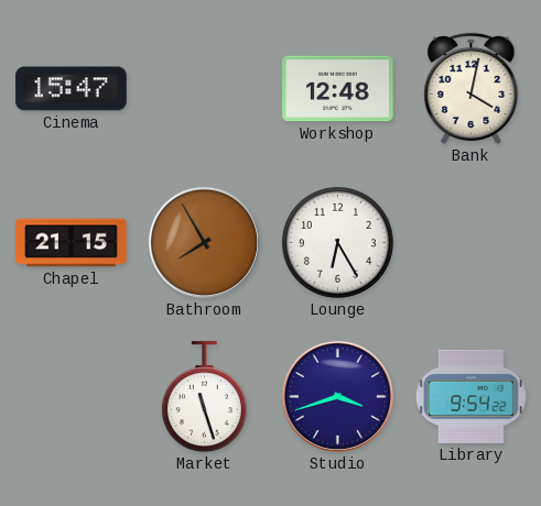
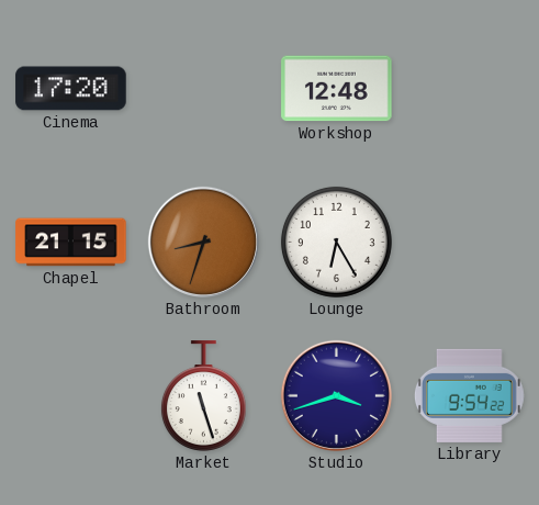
Cinema: 15:47 -> 17:20
Bank: 4:02 -> none
Bathroom: 7:55 -> 8:33
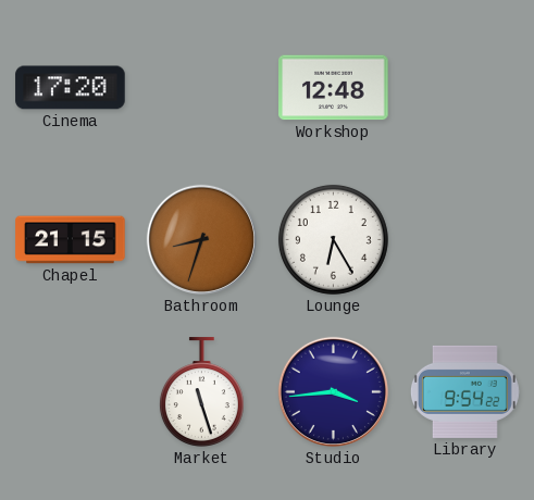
Studio: 3:42 -> 3:44
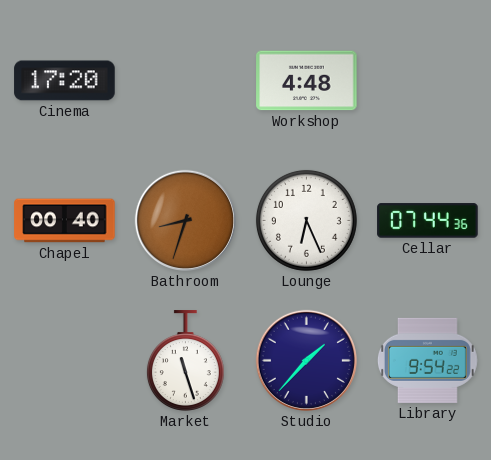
Workshop: 12:48 -> 4:48
Chapel: 21:15 -> 00:40
Lounge: 6:25 -> 6:26
Cellar: none -> 07:44
Studio: 3:44 -> 1:37
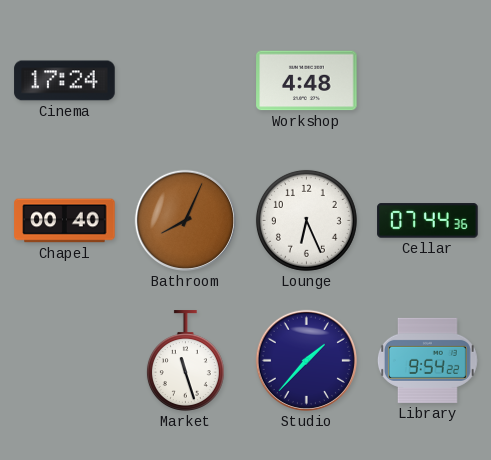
Cinema: 17:20 -> 17:24
Bathroom: 8:33 -> 8:04
